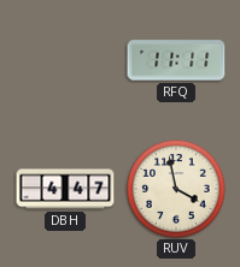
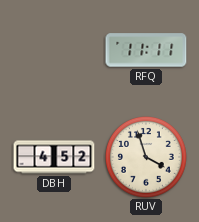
DBH: 4:47 -> 4:52
RUV: 3:58 -> 3:57
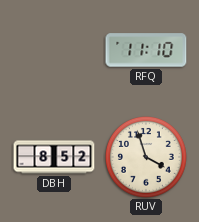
RFQ: 11:11 -> 11:10
DBH: 4:52 -> 8:52
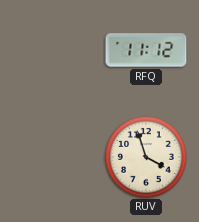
RFQ: 11:10 -> 11:12
DBH: 8:52 -> none
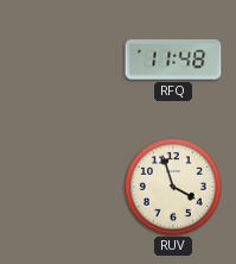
RFQ: 11:12 -> 11:48
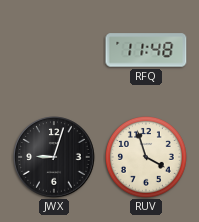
JWX: none -> 9:03
